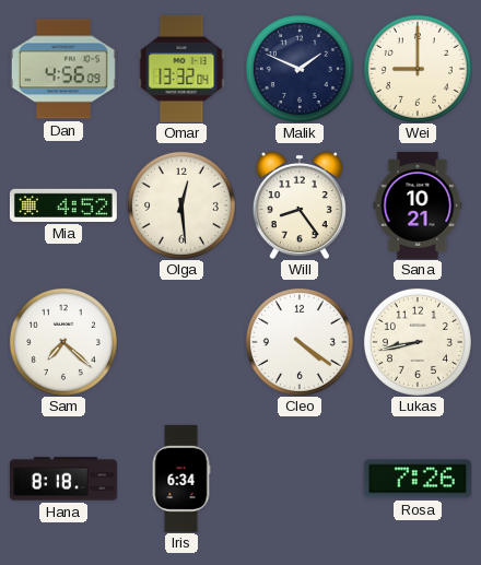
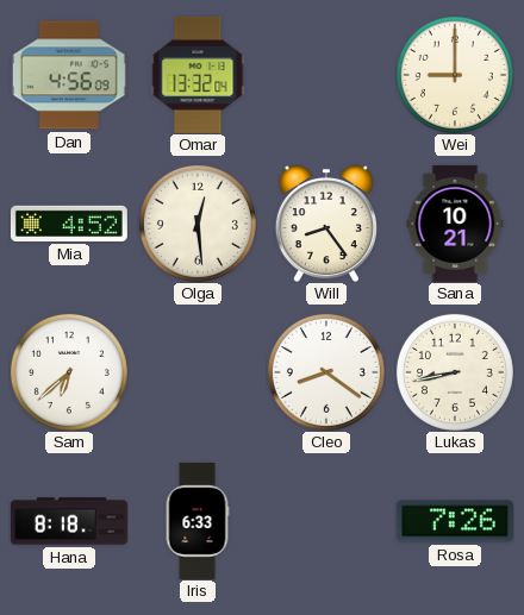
Malik: 1:49 -> none
Sam: 7:22 -> 6:38
Cleo: 4:21 -> 8:21
Iris: 6:34 -> 6:33
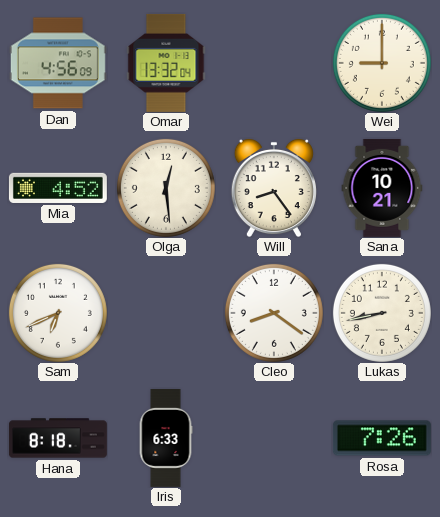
Sam: 6:38 -> 6:41
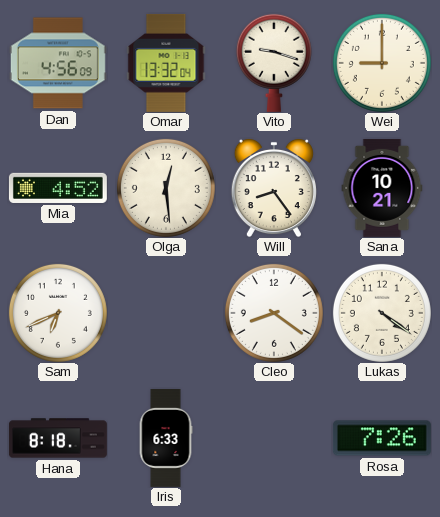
Vito: none -> 9:18
Lukas: 8:43 -> 4:21
